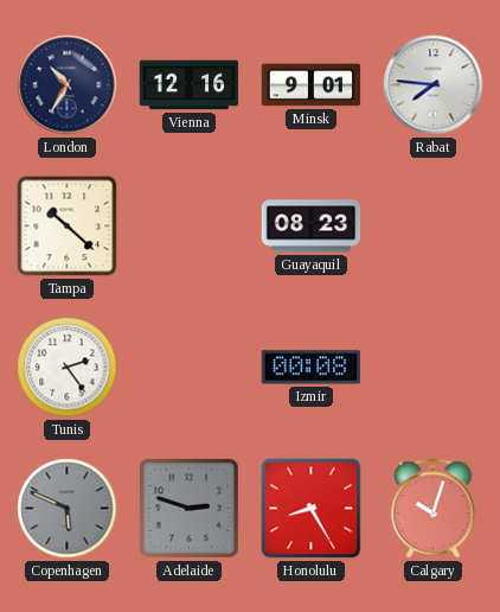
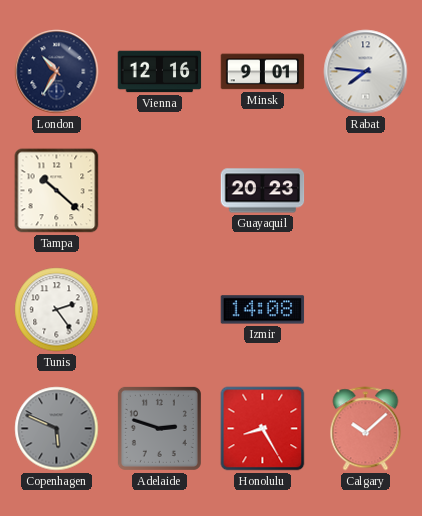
Guayaquil: 08:23 -> 20:23
Izmir: 00:08 -> 14:08
Calgary: 10:03 -> 10:08
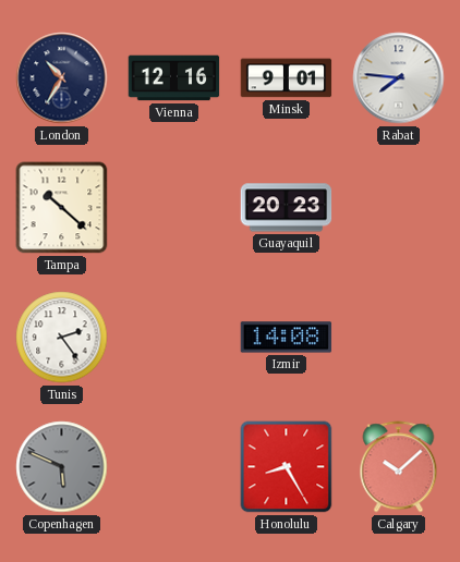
Adelaide: 2:48 -> none
